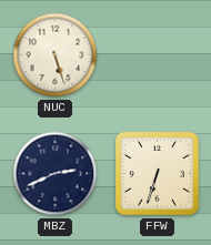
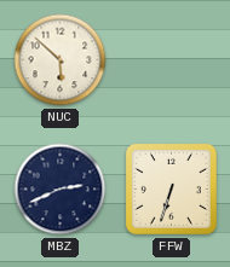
NUC: 5:27 -> 5:52
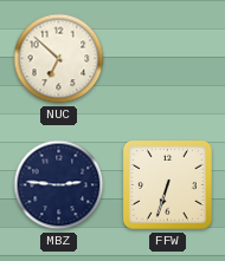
NUC: 5:52 -> 6:52
MBZ: 2:41 -> 2:46
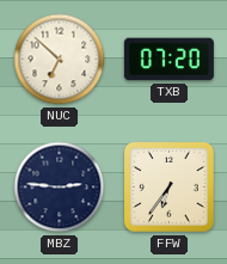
TXB: none -> 07:20
FFW: 6:33 -> 6:36
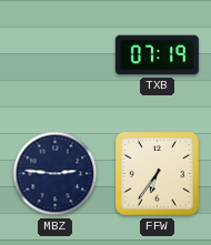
NUC: 6:52 -> none
TXB: 07:20 -> 07:19
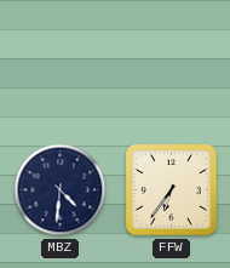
TXB: 07:19 -> none
MBZ: 2:46 -> 4:31
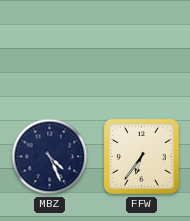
MBZ: 4:31 -> 4:26
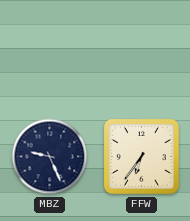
MBZ: 4:26 -> 9:26
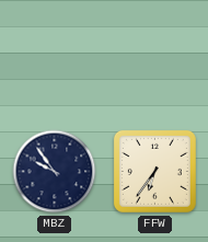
MBZ: 9:26 -> 9:54
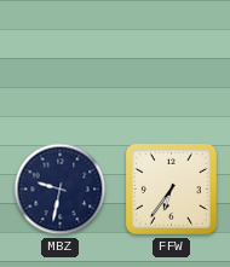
MBZ: 9:54 -> 9:32
